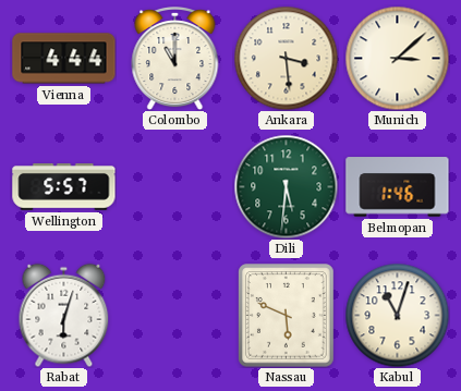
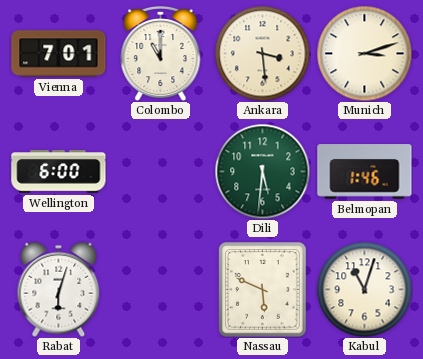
Vienna: 4:44 -> 7:01
Munich: 3:08 -> 3:12
Wellington: 5:57 -> 6:00
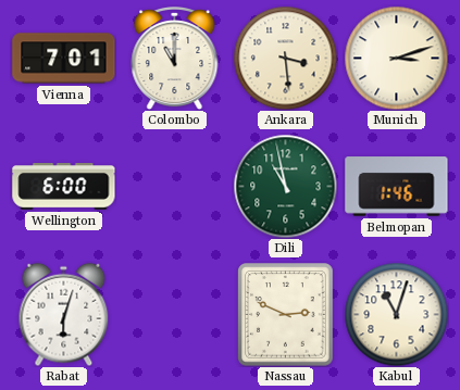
Dili: 5:31 -> 10:58
Nassau: 5:49 -> 2:49
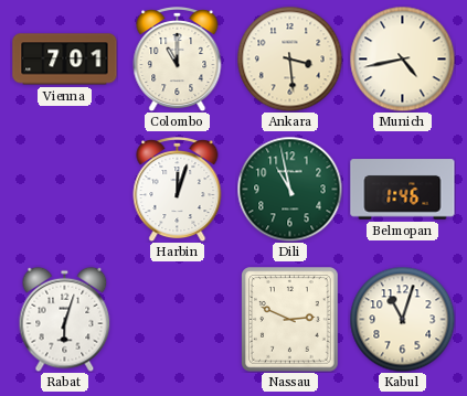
Munich: 3:12 -> 4:43
Wellington: 6:00 -> none
Harbin: none -> 12:03
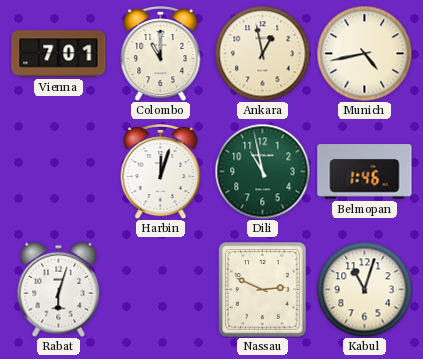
Ankara: 3:29 -> 12:58
